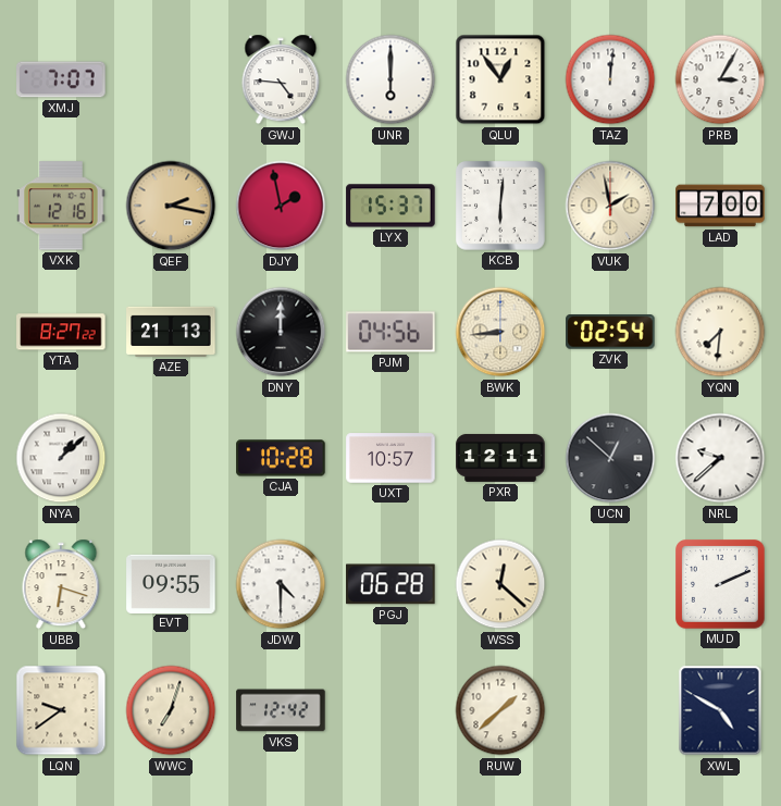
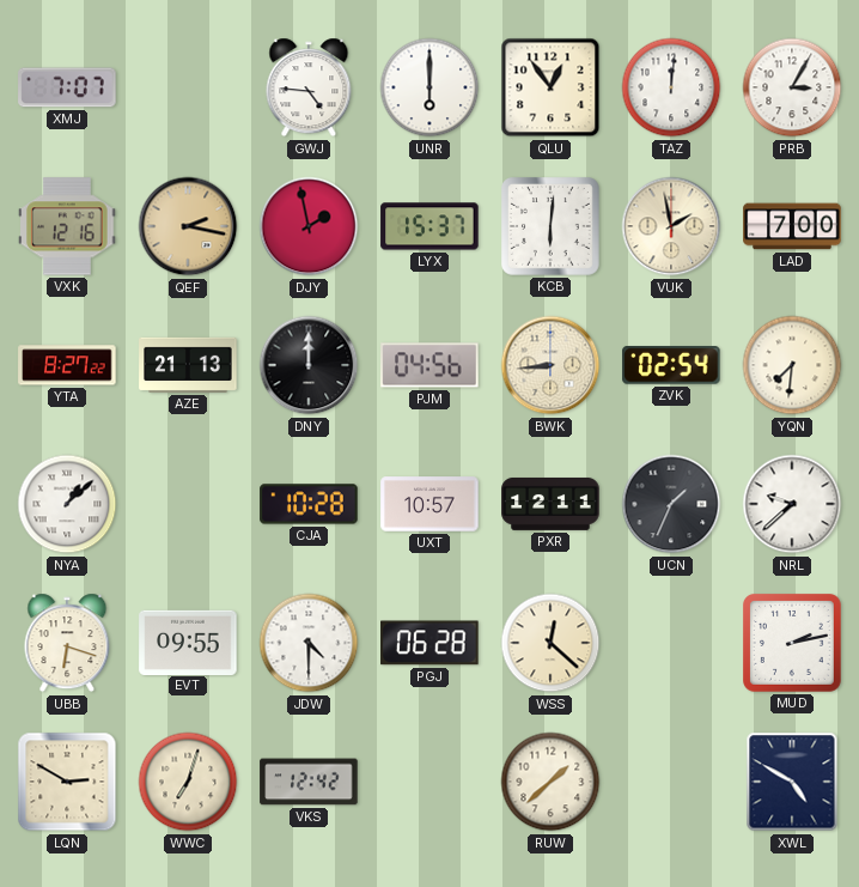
UCN: 12:52 -> 1:34
MUD: 2:11 -> 2:13
LQN: 9:39 -> 2:50
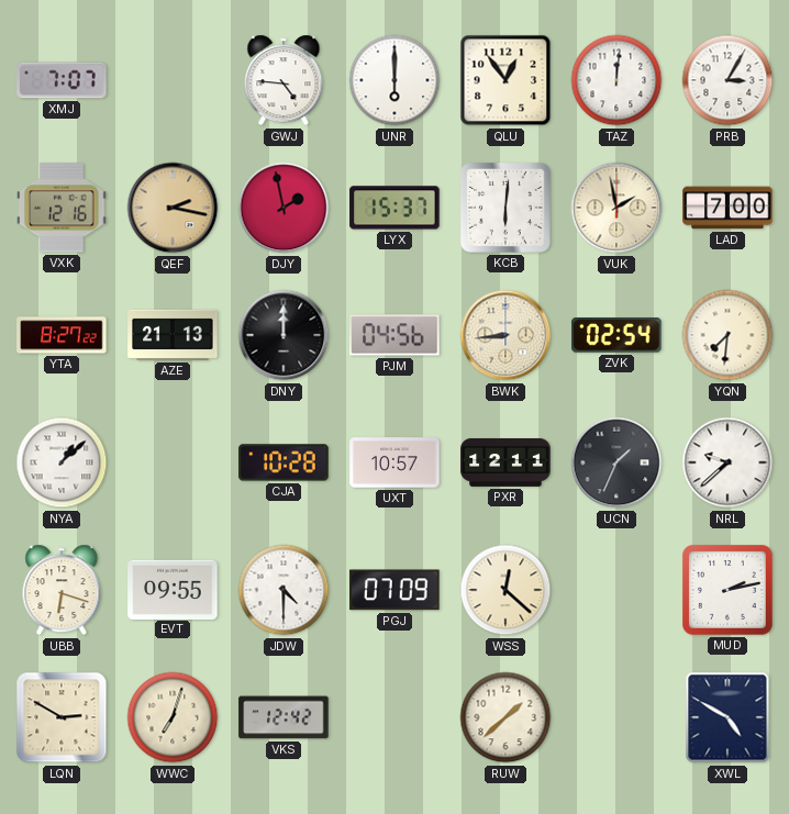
PGJ: 06:28 -> 07:09
